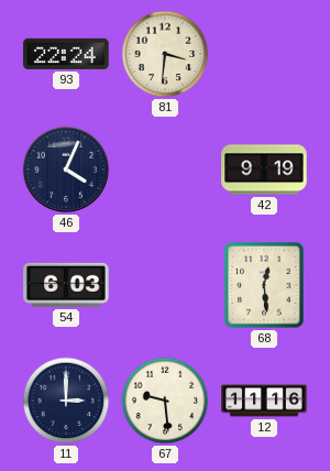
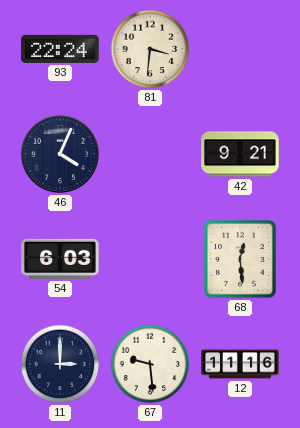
42: 9:19 -> 9:21
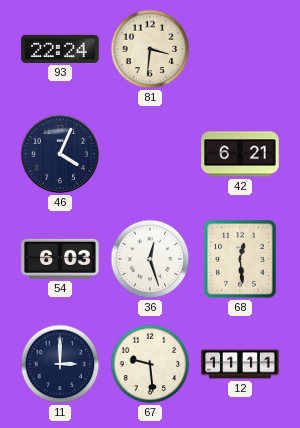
42: 9:21 -> 6:21
36: none -> 12:27
12: 11:16 -> 11:11
